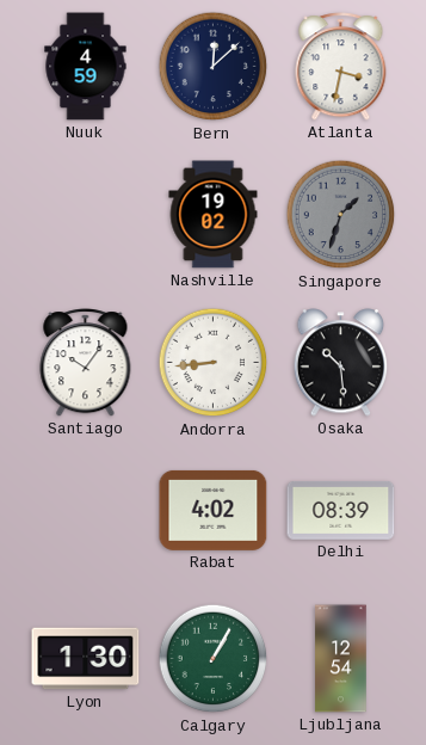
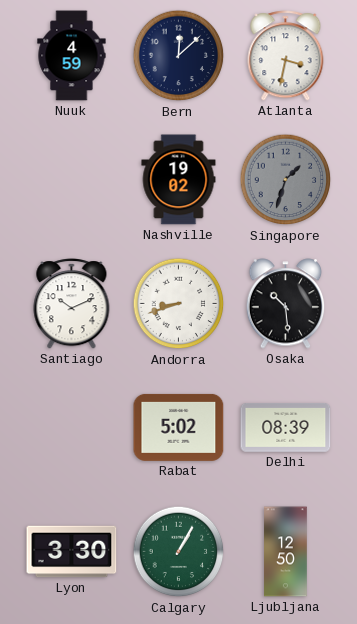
Santiago: 10:06 -> 10:11
Andorra: 8:44 -> 8:42
Rabat: 4:02 -> 5:02
Lyon: 1:30 -> 3:30
Ljubljana: 12:54 -> 12:50
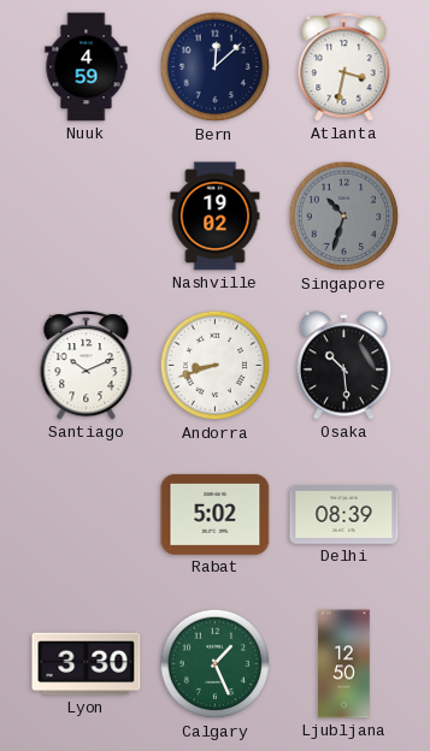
Singapore: 1:33 -> 10:33
Calgary: 1:05 -> 1:26
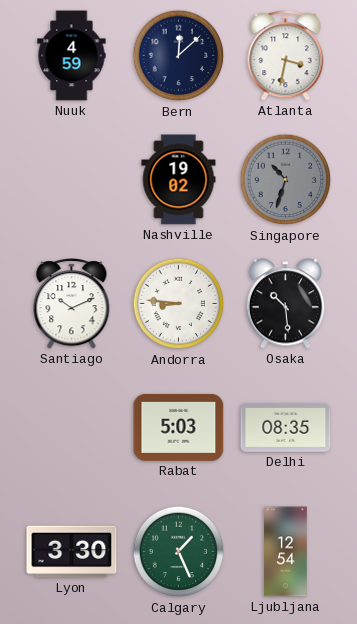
Andorra: 8:42 -> 8:46
Rabat: 5:02 -> 5:03
Delhi: 08:39 -> 08:35
Ljubljana: 12:50 -> 12:54
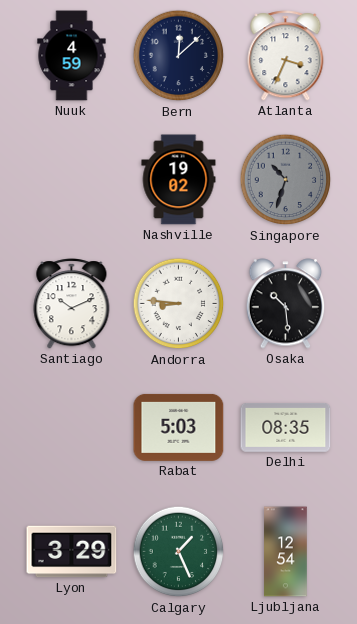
Atlanta: 3:32 -> 3:34
Lyon: 3:30 -> 3:29
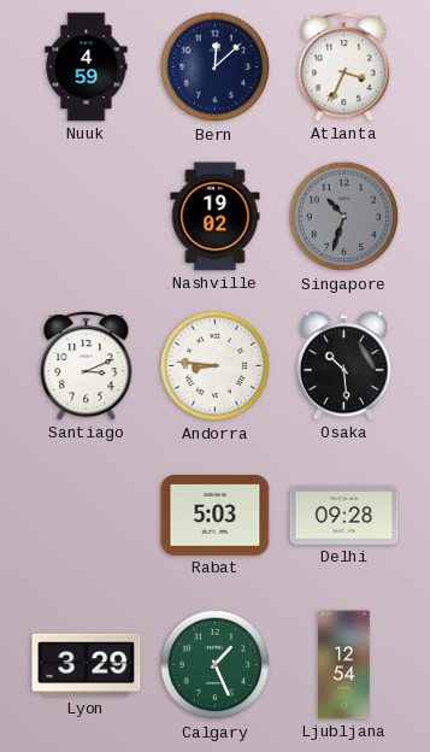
Santiago: 10:11 -> 3:11
Delhi: 08:35 -> 09:28
